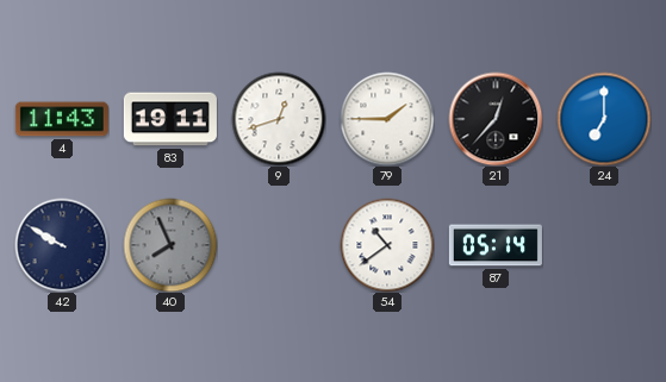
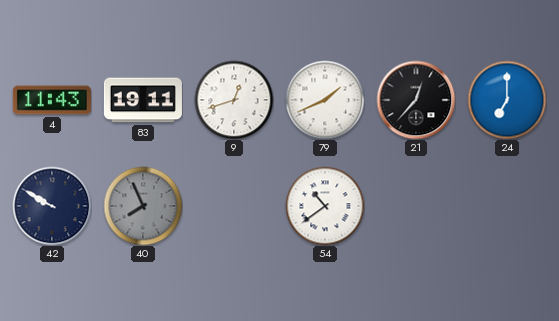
79: 1:45 -> 1:41
87: 05:14 -> none
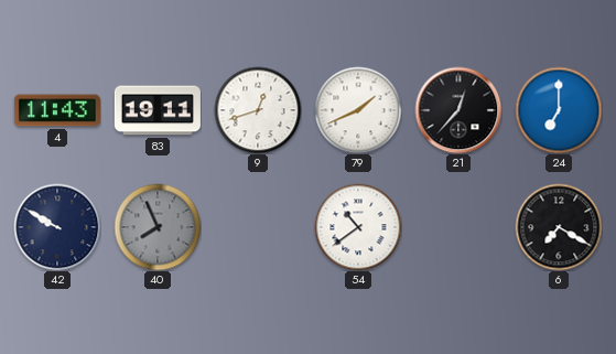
6: none -> 7:20
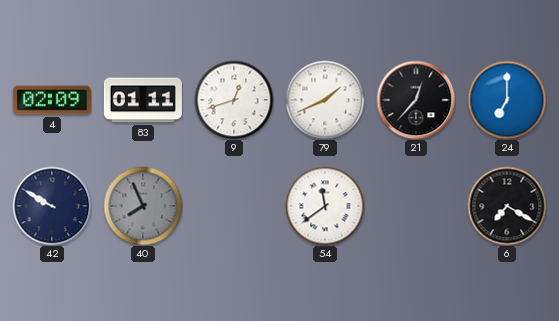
4: 11:43 -> 02:09
83: 19:11 -> 01:11
54: 10:39 -> 11:39
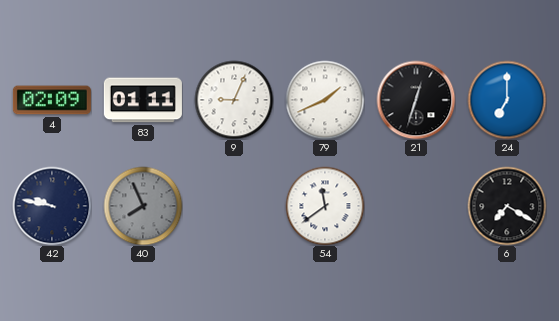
9: 12:42 -> 9:04
21: 12:37 -> 12:33
42: 9:50 -> 9:47
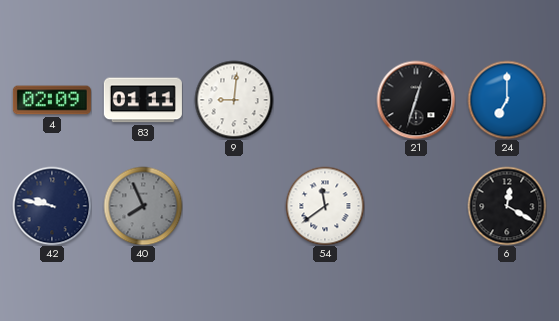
9: 9:04 -> 9:01
79: 1:41 -> none
6: 7:20 -> 12:20
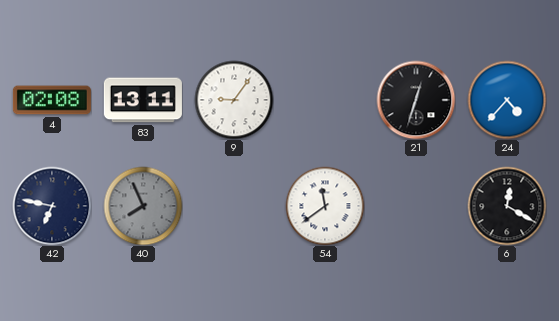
4: 02:09 -> 02:08
83: 01:11 -> 13:11
9: 9:01 -> 9:06
24: 7:00 -> 4:37
42: 9:47 -> 6:47
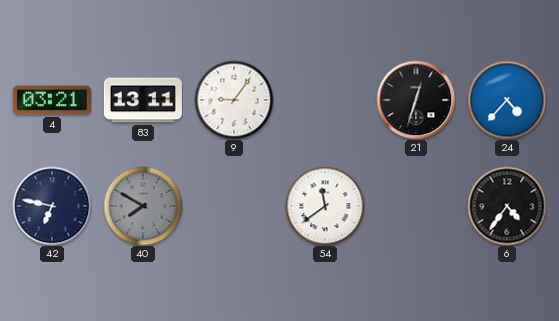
4: 02:08 -> 03:21
40: 7:56 -> 7:50
6: 12:20 -> 4:36
